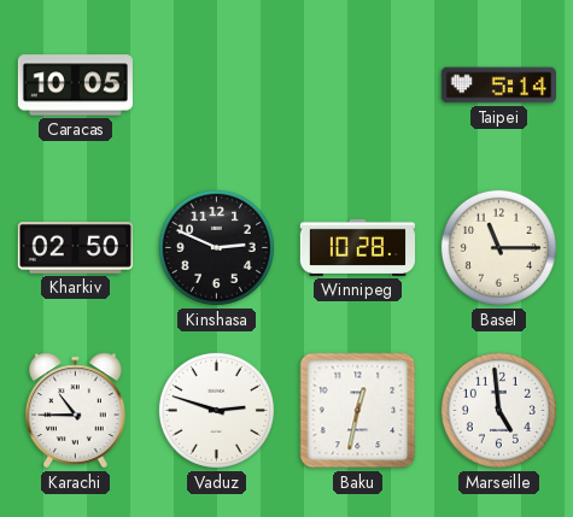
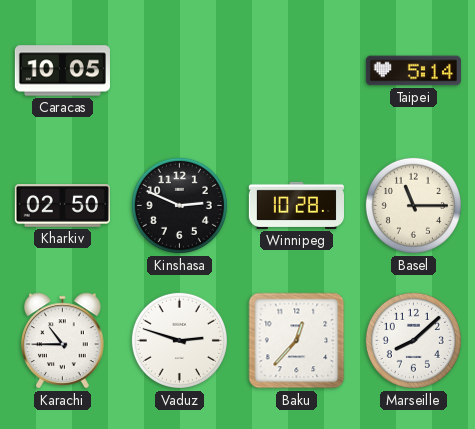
Baku: 12:32 -> 12:37
Marseille: 4:59 -> 8:08
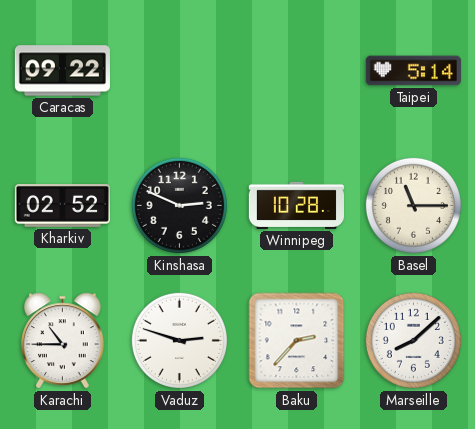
Caracas: 10:05 -> 09:22
Kharkiv: 02:50 -> 02:52
Baku: 12:37 -> 2:37
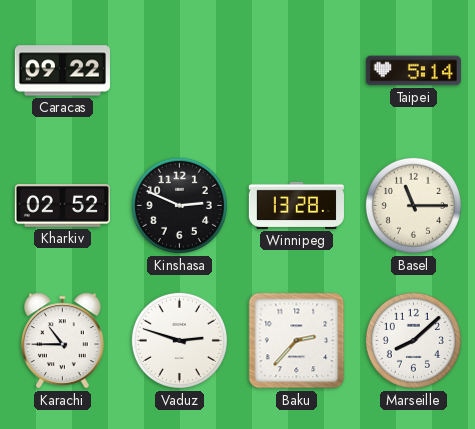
Winnipeg: 10:28 -> 13:28
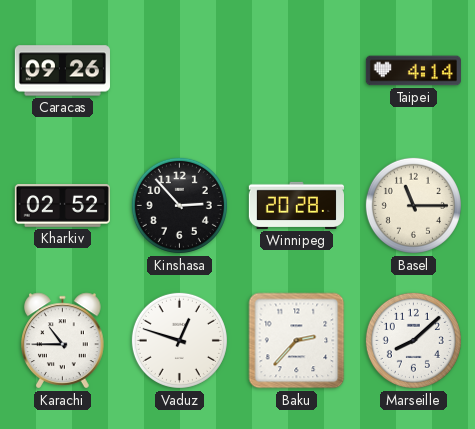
Caracas: 09:22 -> 09:26
Taipei: 5:14 -> 4:14
Kinshasa: 2:49 -> 2:53
Winnipeg: 13:28 -> 20:28
Vaduz: 2:48 -> 12:48
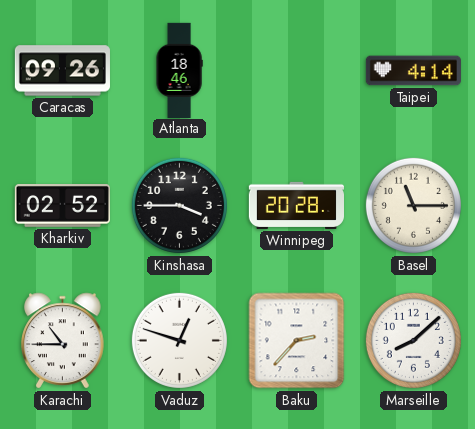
Atlanta: none -> 18:46
Kinshasa: 2:53 -> 3:45
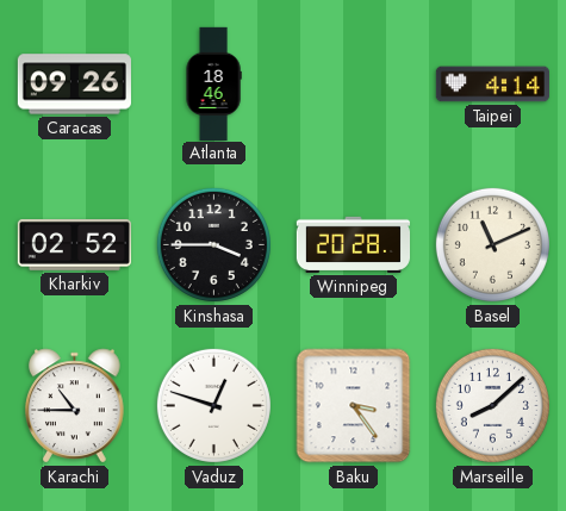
Basel: 11:15 -> 11:11
Baku: 2:37 -> 3:24
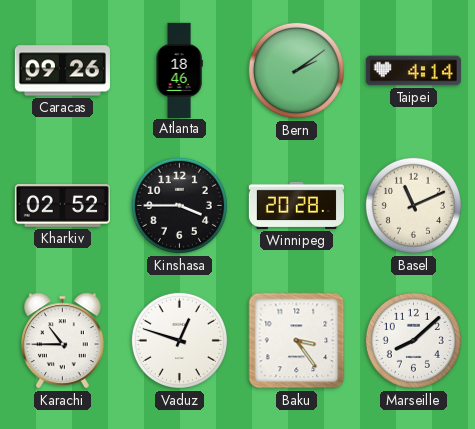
Bern: none -> 2:09
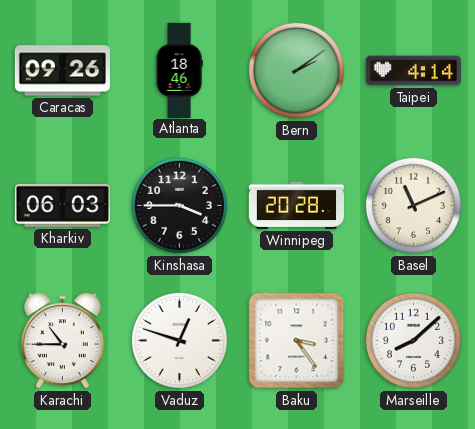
Kharkiv: 02:52 -> 06:03
